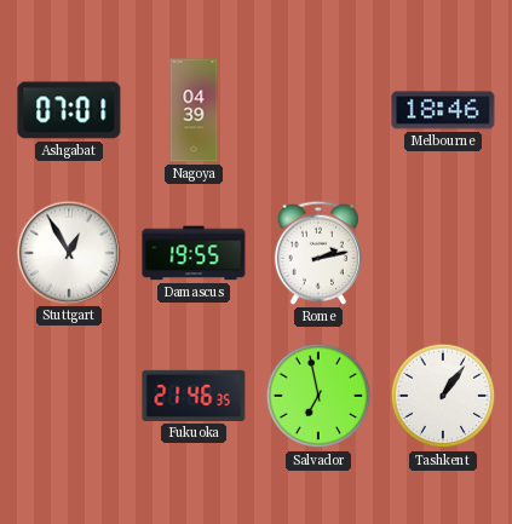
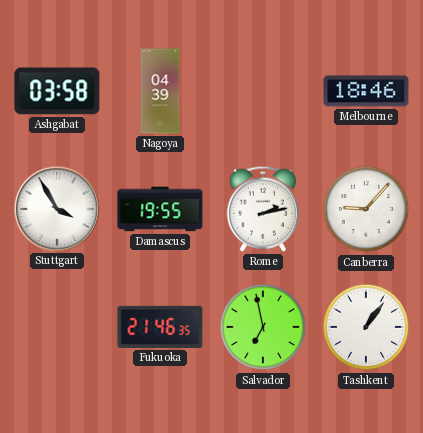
Ashgabat: 07:01 -> 03:58
Stuttgart: 12:55 -> 3:55
Canberra: none -> 9:07
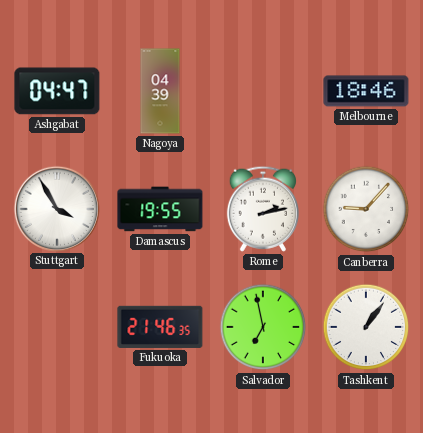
Ashgabat: 03:58 -> 04:47
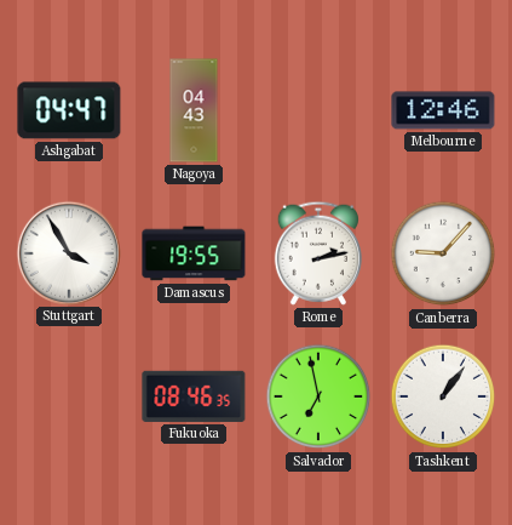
Nagoya: 04:39 -> 04:43
Melbourne: 18:46 -> 12:46
Fukuoka: 21:46 -> 08:46
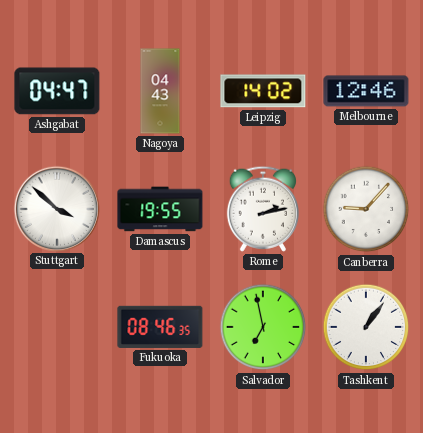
Leipzig: none -> 14:02
Stuttgart: 3:55 -> 3:52
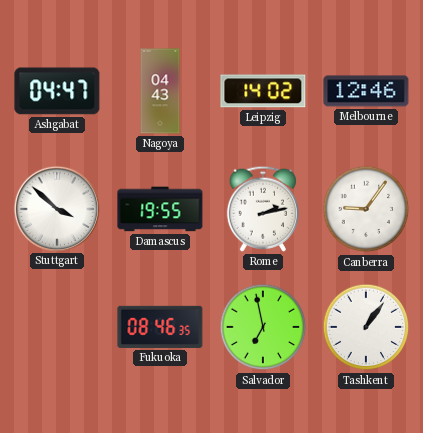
Canberra: 9:07 -> 9:06
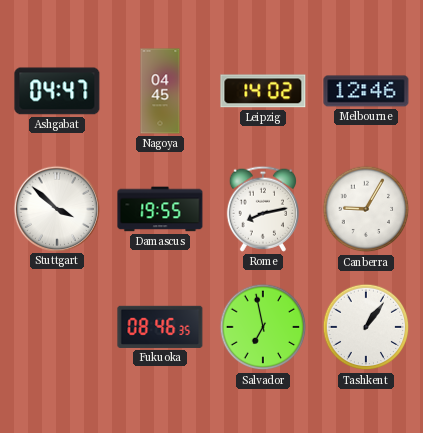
Nagoya: 04:43 -> 04:45
Rome: 2:13 -> 8:13
Canberra: 9:06 -> 9:05
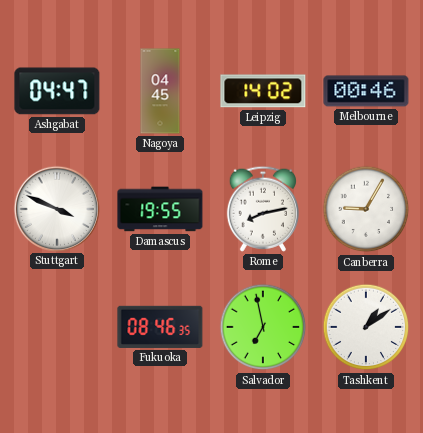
Melbourne: 12:46 -> 00:46
Stuttgart: 3:52 -> 3:49
Tashkent: 1:06 -> 1:09
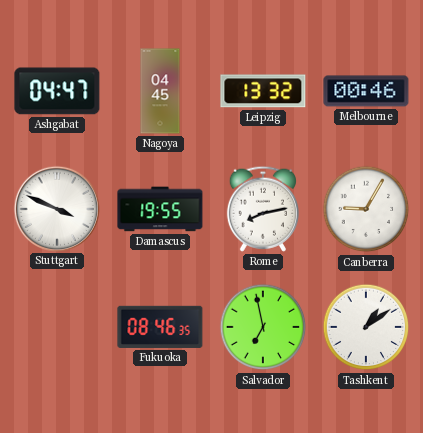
Leipzig: 14:02 -> 13:32
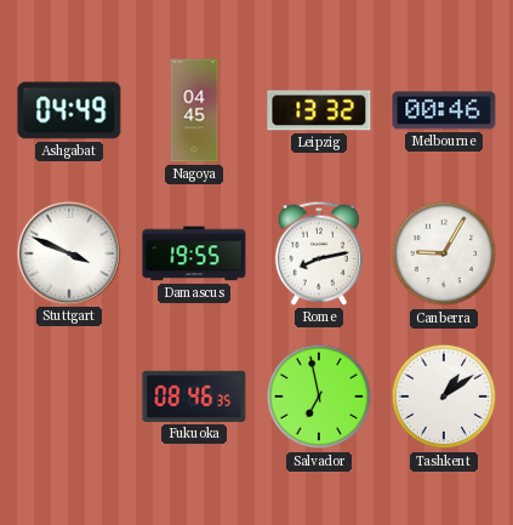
Ashgabat: 04:47 -> 04:49
